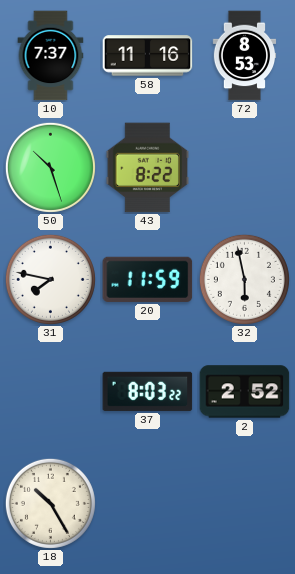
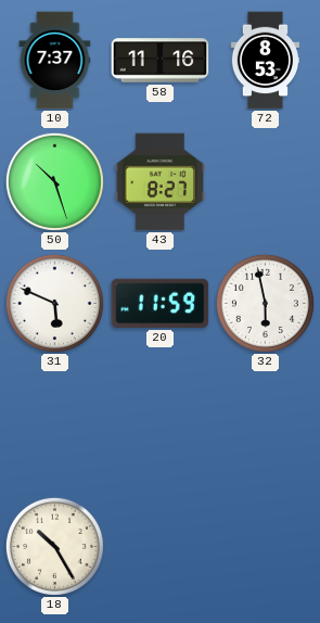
43: 8:22 -> 8:27
31: 7:47 -> 5:49
37: 8:03 -> none
2: 2:52 -> none
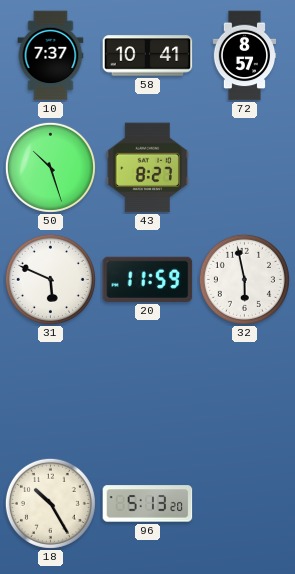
58: 11:16 -> 10:41
72: 8:53 -> 8:57
96: none -> 5:13
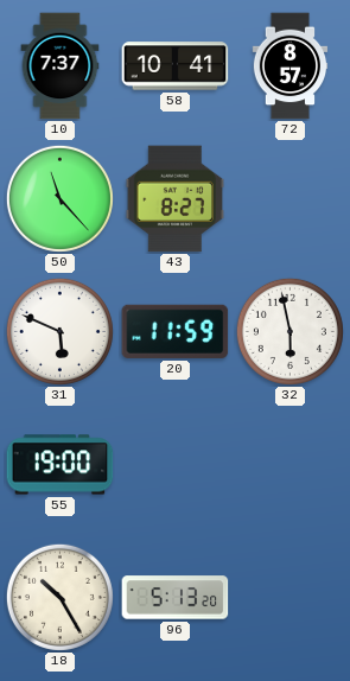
50: 10:27 -> 11:23
55: none -> 19:00
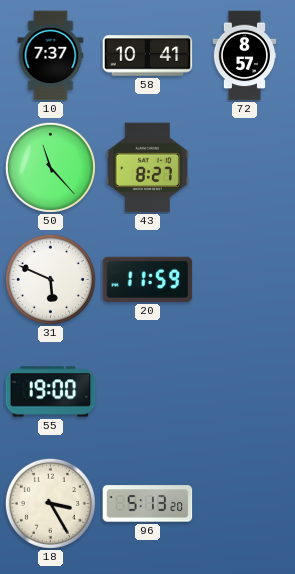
32: 5:58 -> none
18: 10:25 -> 3:25
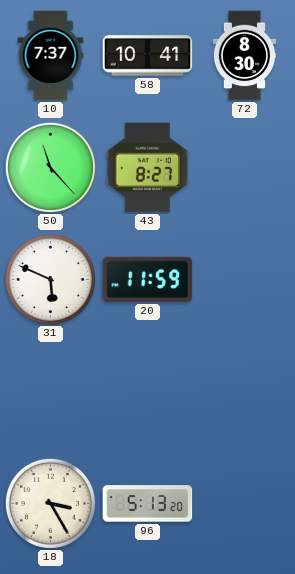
72: 8:57 -> 8:30
55: 19:00 -> none
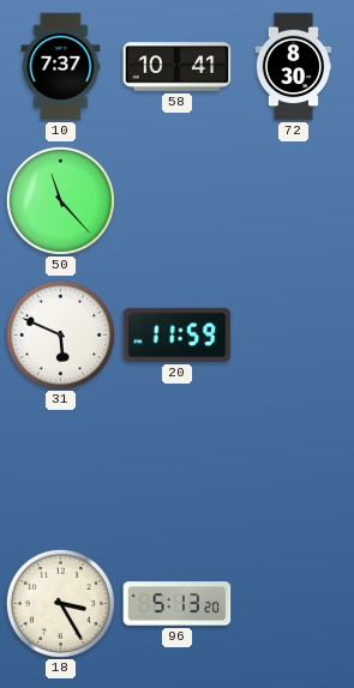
43: 8:27 -> none
